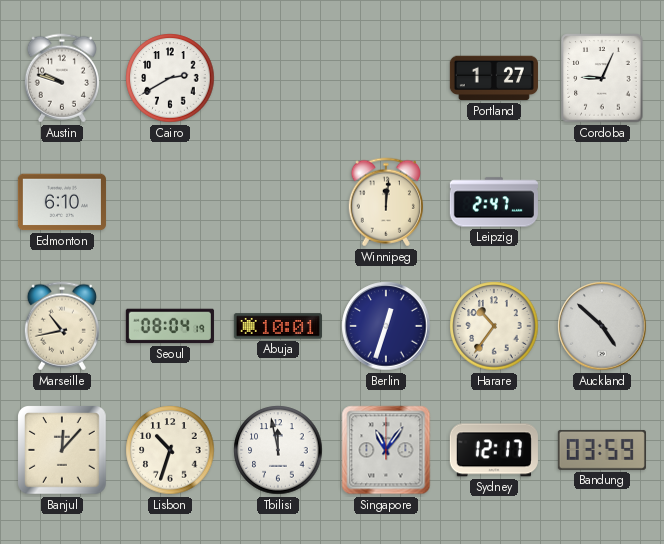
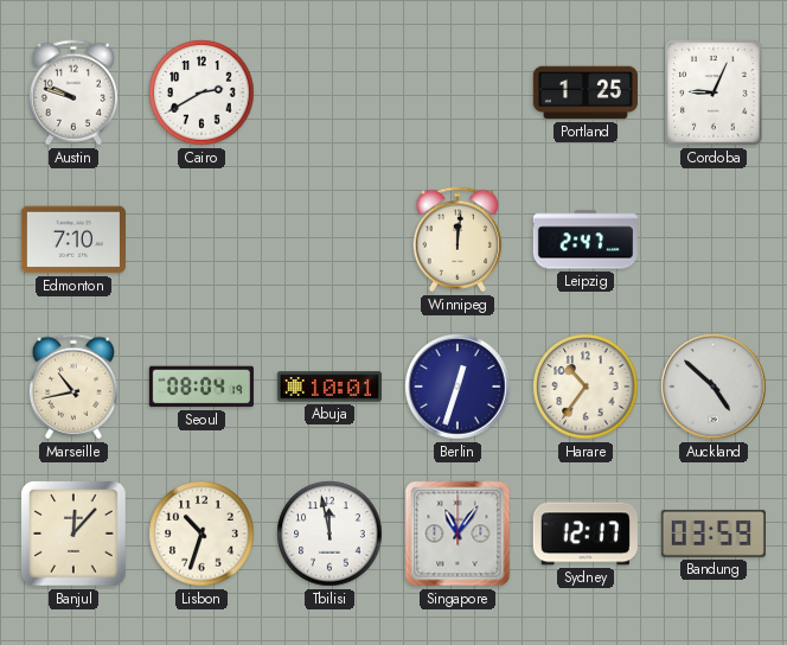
Portland: 1:27 -> 1:25
Edmonton: 6:10 -> 7:10
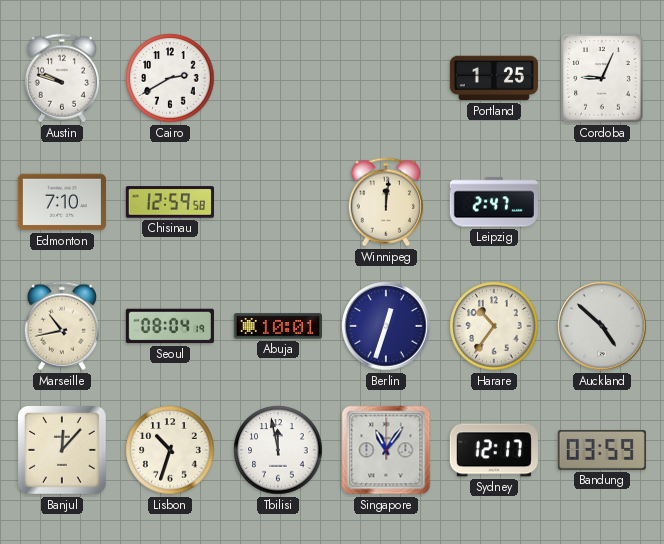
Chisinau: none -> 12:59
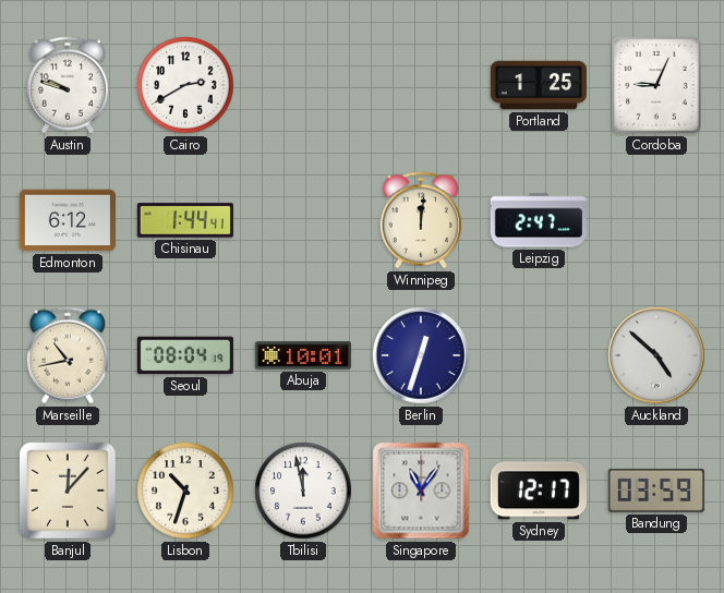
Edmonton: 7:10 -> 6:12
Chisinau: 12:59 -> 1:44
Harare: 10:36 -> none
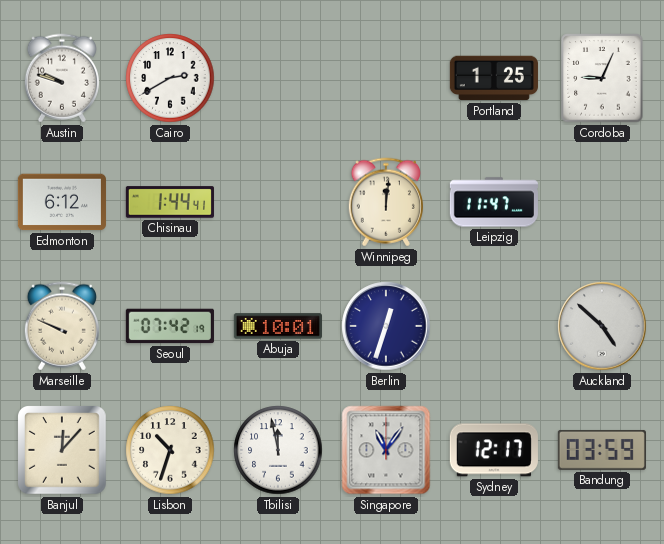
Leipzig: 2:47 -> 11:47
Marseille: 10:43 -> 9:49
Seoul: 08:04 -> 07:42
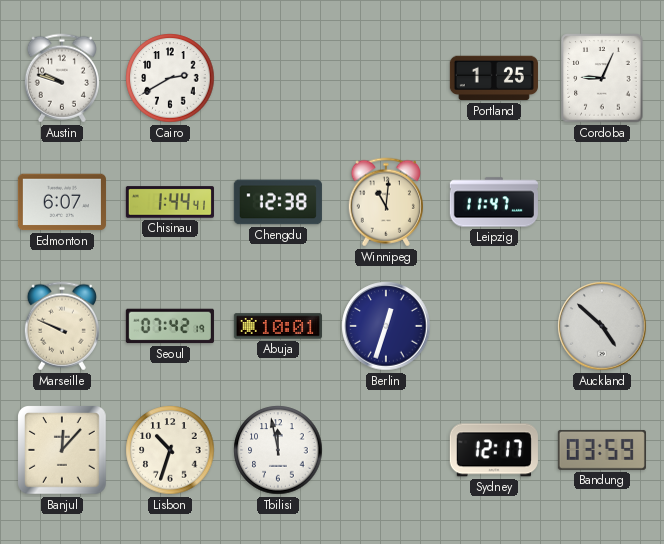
Edmonton: 6:12 -> 6:07
Chengdu: none -> 12:38
Winnipeg: 12:01 -> 11:01
Singapore: 11:06 -> none
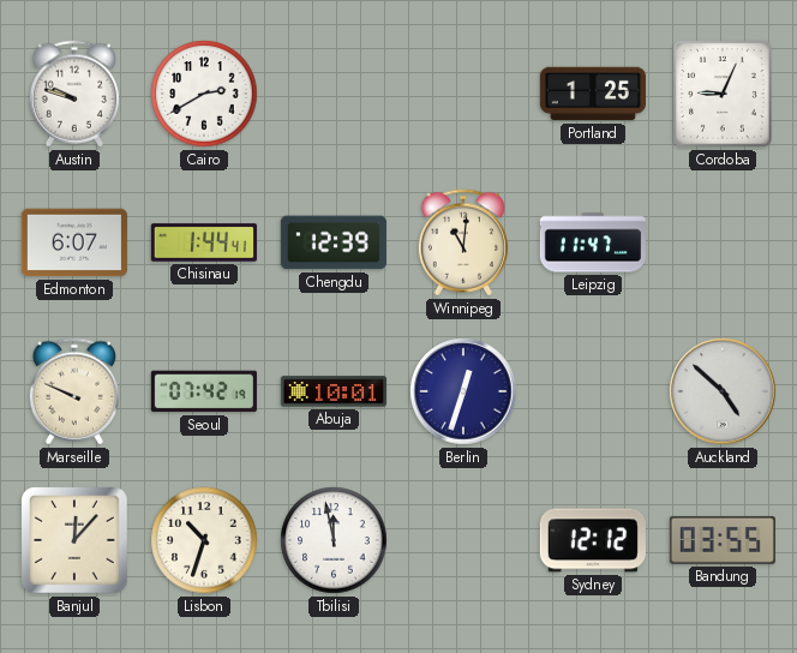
Chengdu: 12:38 -> 12:39
Sydney: 12:17 -> 12:12
Bandung: 03:59 -> 03:55
